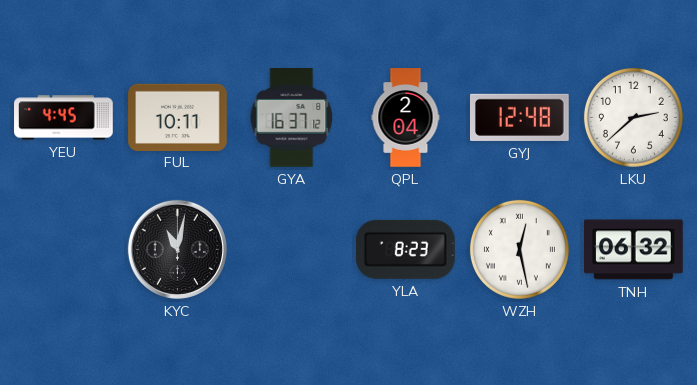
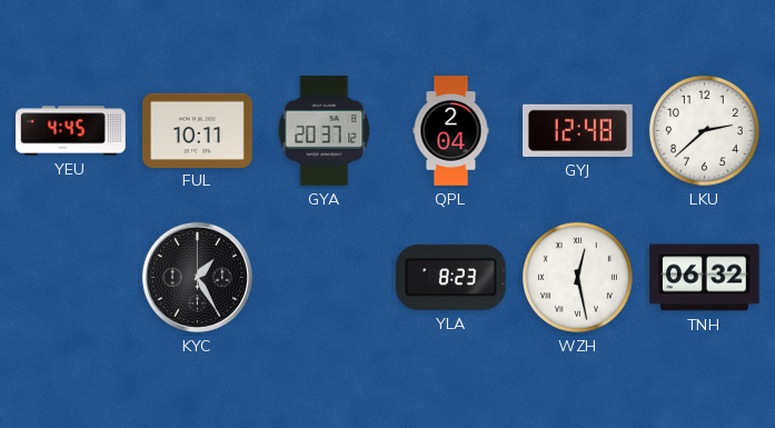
GYA: 16:37 -> 20:37
KYC: 11:02 -> 1:25
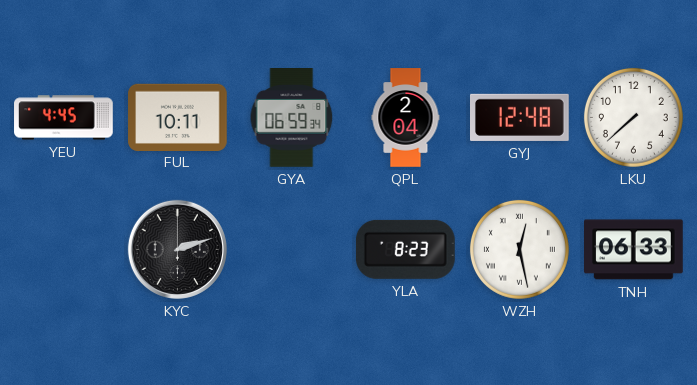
GYA: 20:37 -> 06:59
LKU: 2:38 -> 7:38
KYC: 1:25 -> 2:12
TNH: 06:32 -> 06:33
